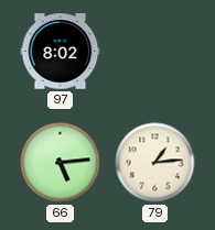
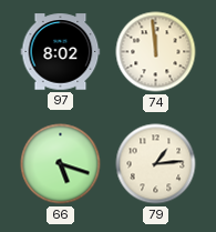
74: none -> 11:59
66: 5:14 -> 5:18
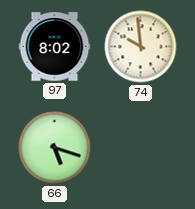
74: 11:59 -> 9:59
79: 1:14 -> none
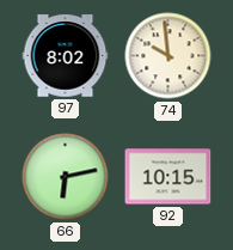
66: 5:18 -> 6:13
92: none -> 10:15
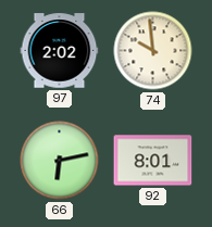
97: 8:02 -> 2:02
92: 10:15 -> 8:01
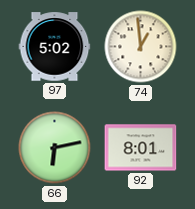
97: 2:02 -> 5:02
74: 9:59 -> 12:59
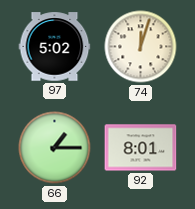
74: 12:59 -> 12:03
66: 6:13 -> 1:15
